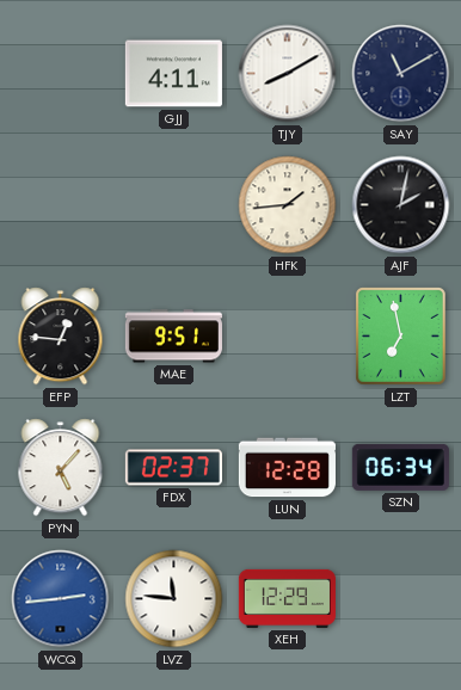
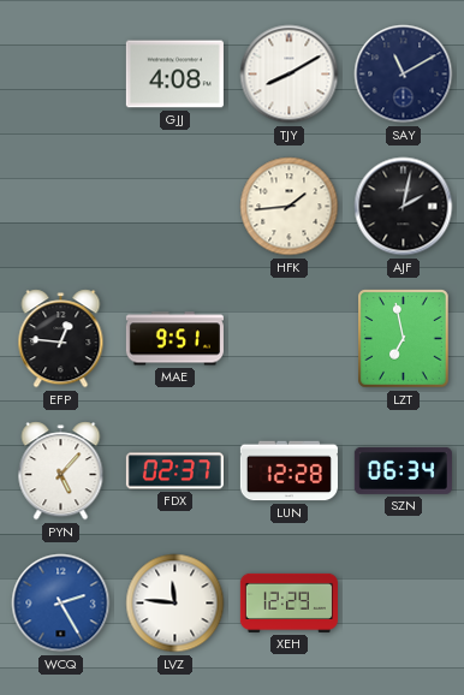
GJJ: 4:11 -> 4:08
WCQ: 2:44 -> 2:25
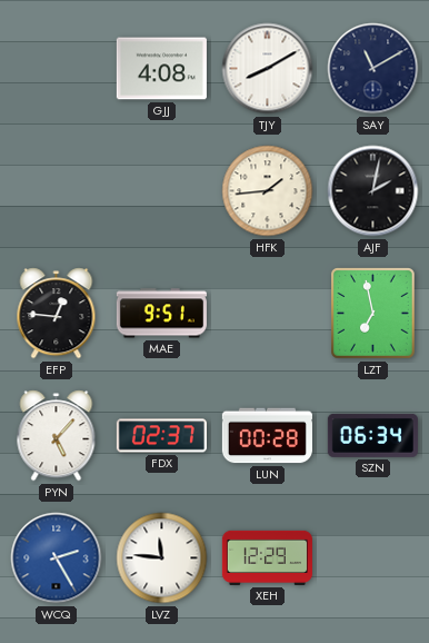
LUN: 12:28 -> 00:28
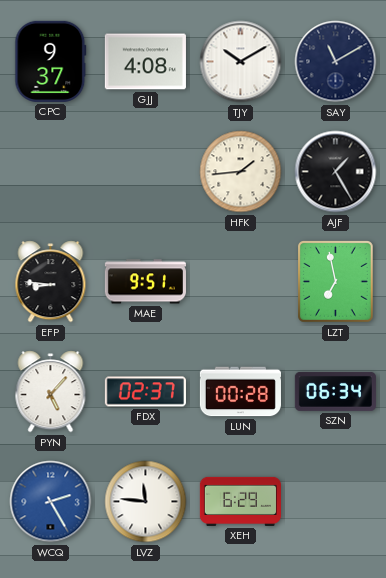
CPC: none -> 9:37
TJY: 8:10 -> 10:10
AJF: 2:02 -> 1:25
EFP: 12:46 -> 8:46
XEH: 12:29 -> 6:29
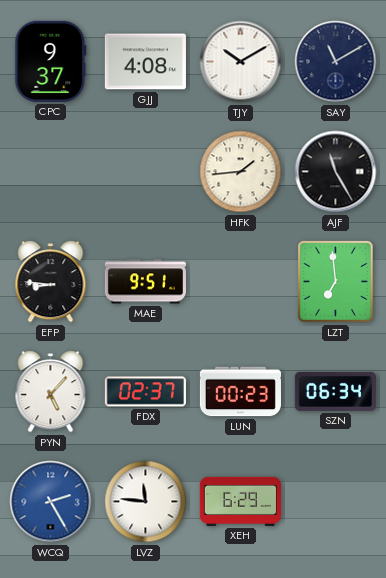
AJF: 1:25 -> 11:25
LZT: 6:58 -> 6:59
LUN: 00:28 -> 00:23
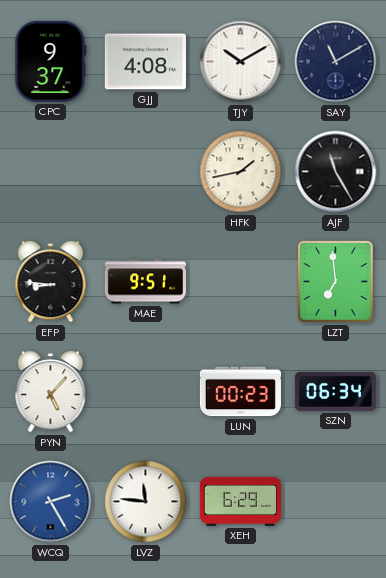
HFK: 1:44 -> 1:43
FDX: 02:37 -> none
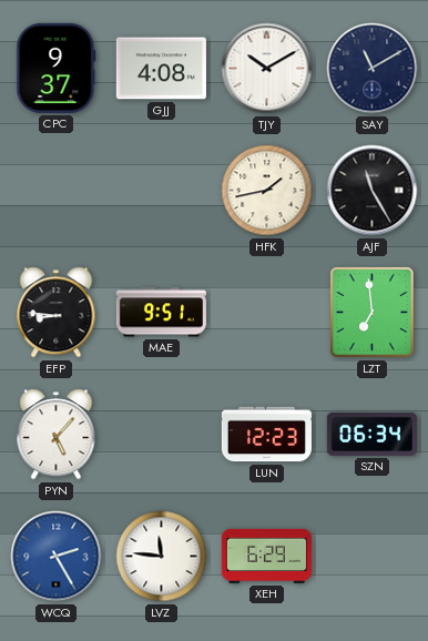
LUN: 00:23 -> 12:23
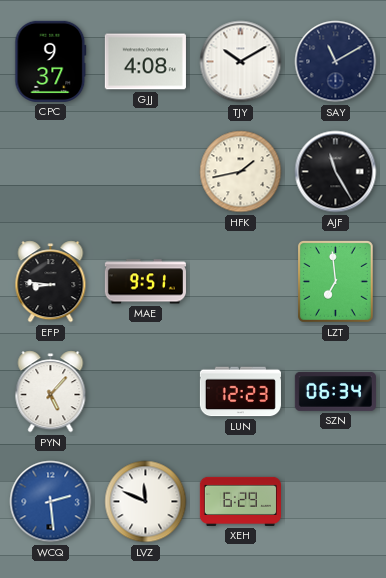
WCQ: 2:25 -> 2:29
LVZ: 11:46 -> 11:49
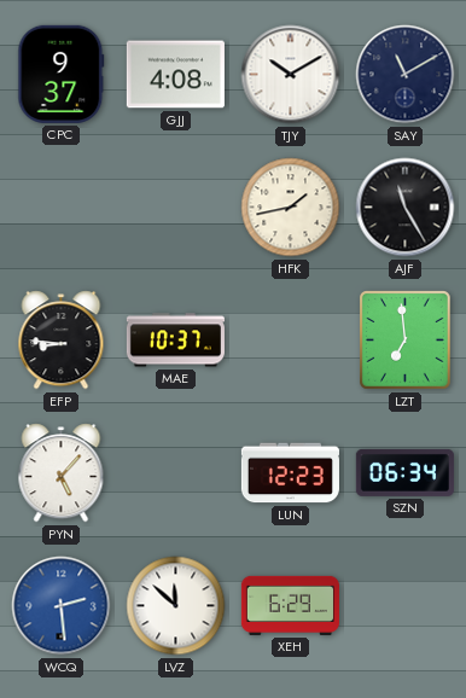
MAE: 9:51 -> 10:37
LVZ: 11:49 -> 11:52
